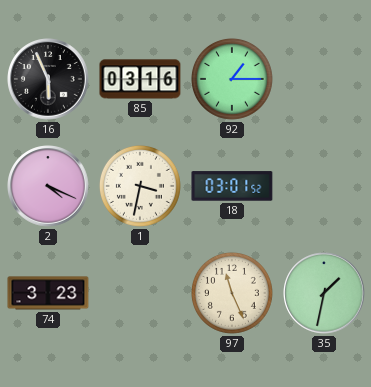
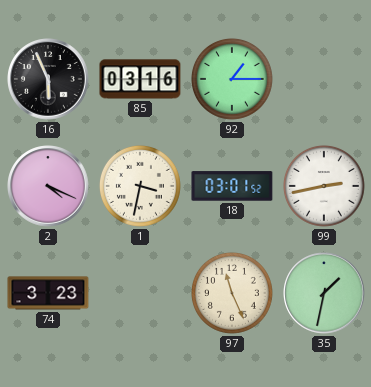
99: none -> 2:43
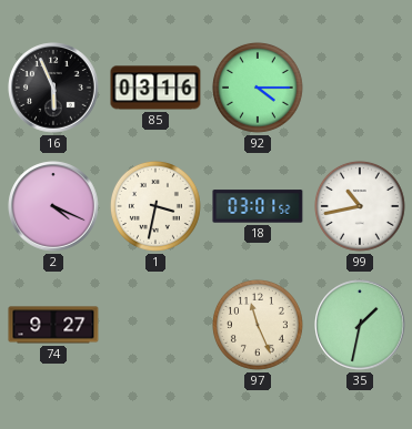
92: 1:15 -> 4:15
99: 2:43 -> 10:43
74: 3:23 -> 9:27
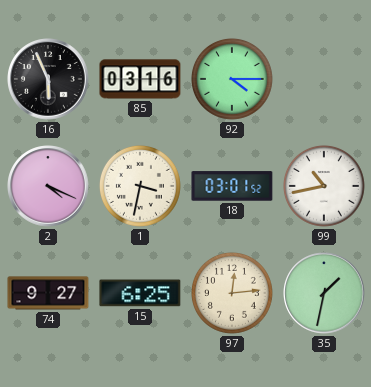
15: none -> 6:25
97: 11:26 -> 12:14
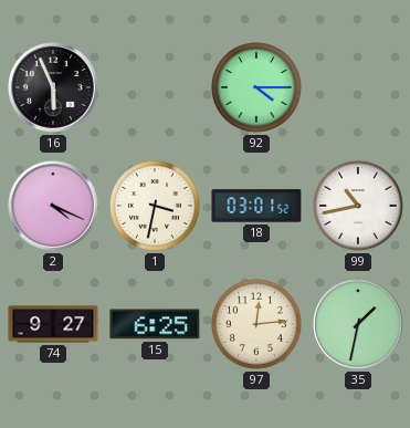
85: 03:16 -> none
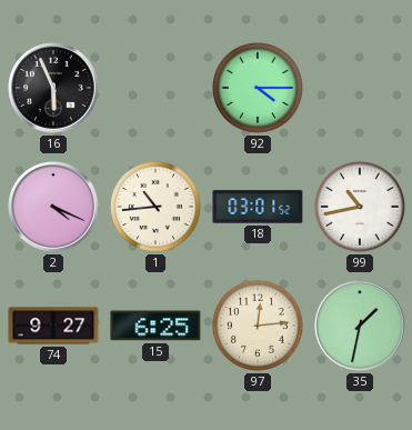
1: 3:32 -> 10:44
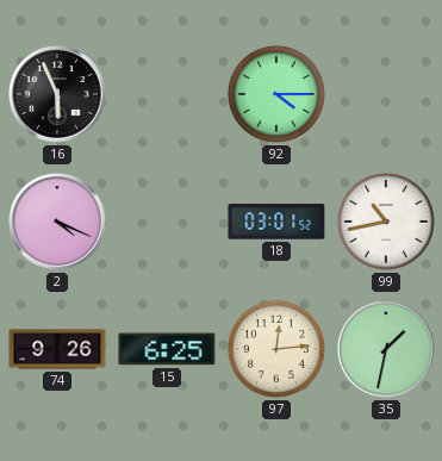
1: 10:44 -> none
74: 9:27 -> 9:26
